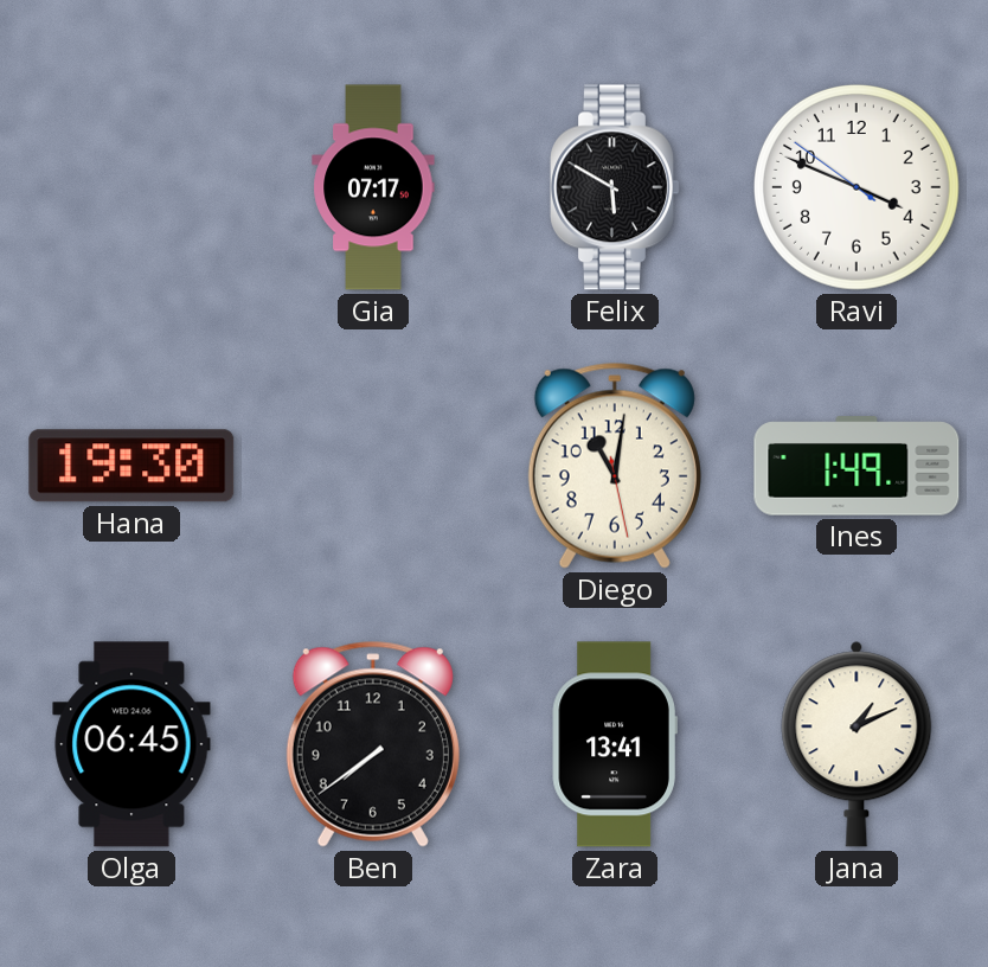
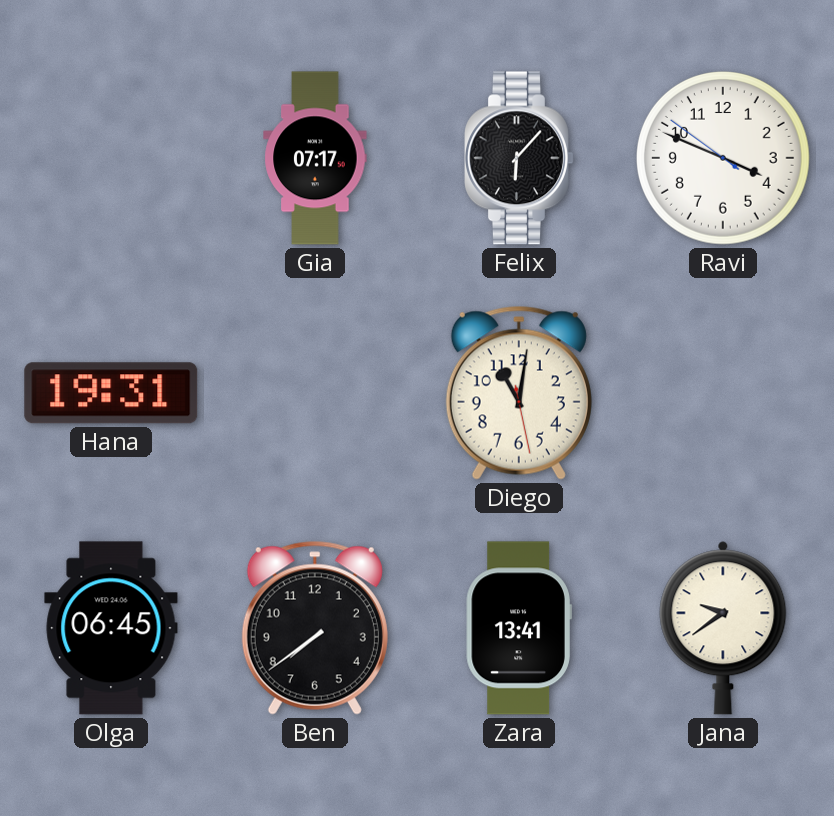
Felix: 5:50 -> 6:07
Hana: 19:30 -> 19:31
Ines: 1:49 -> none
Jana: 1:11 -> 9:39
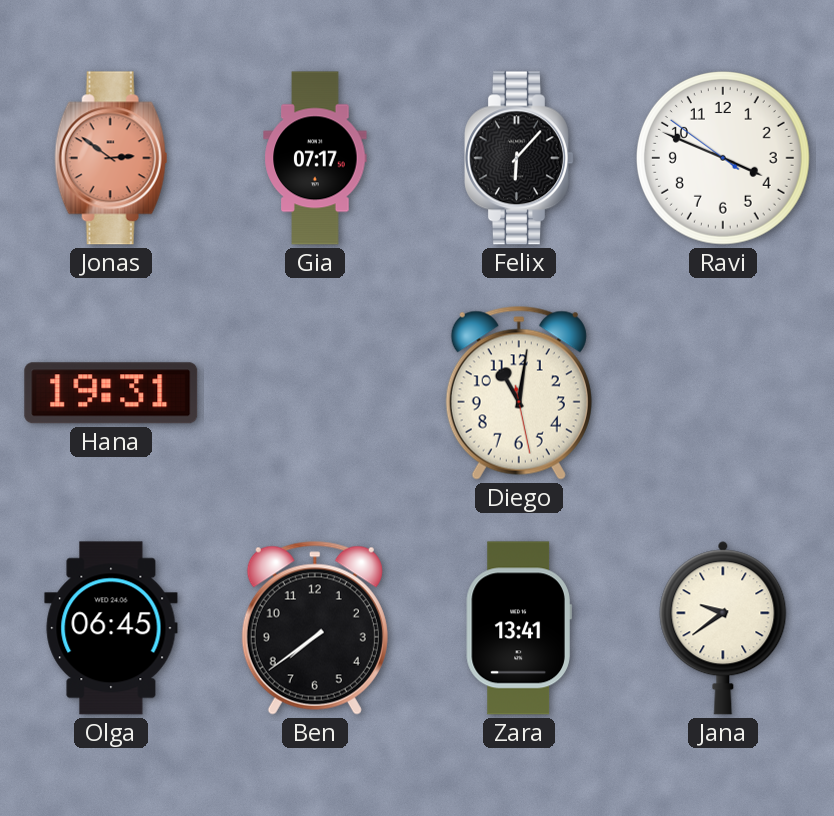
Jonas: none -> 2:51
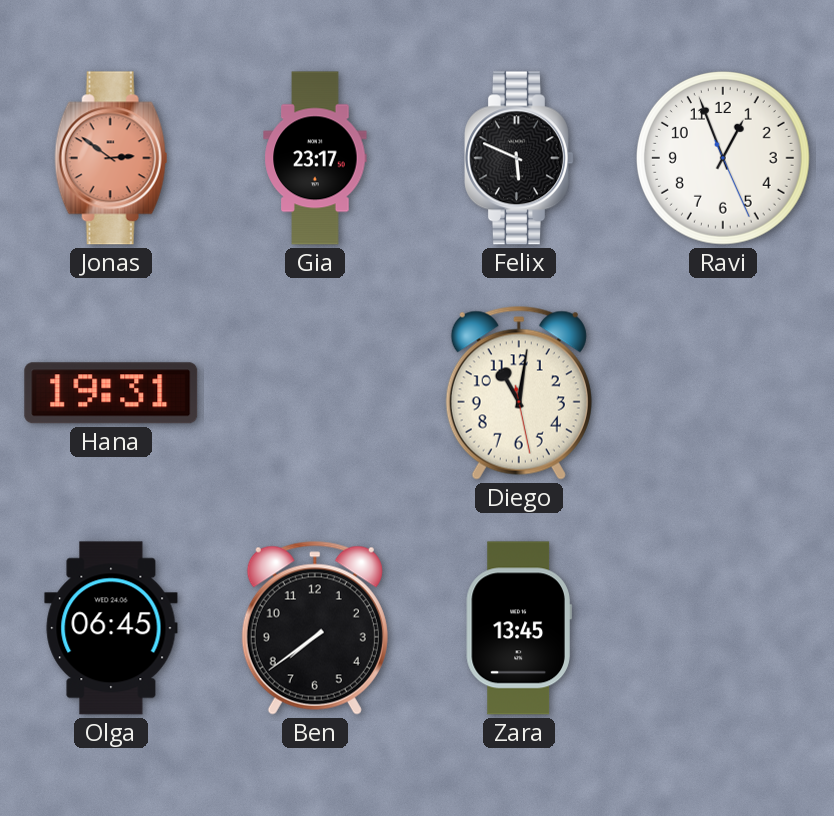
Gia: 07:17 -> 23:17
Felix: 6:07 -> 5:49
Ravi: 3:48 -> 12:56
Zara: 13:41 -> 13:45
Jana: 9:39 -> none
